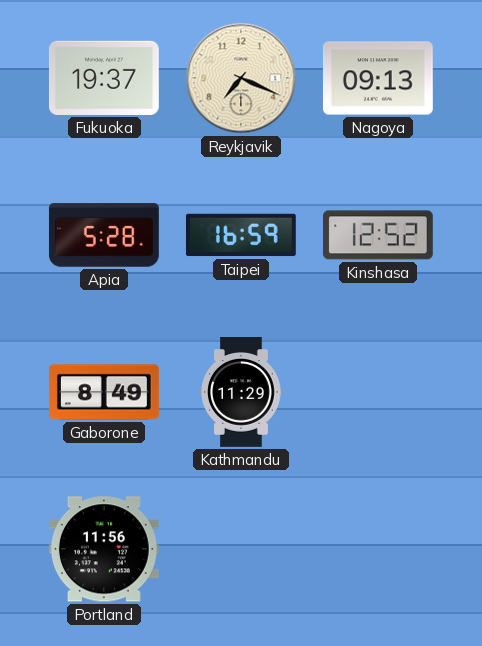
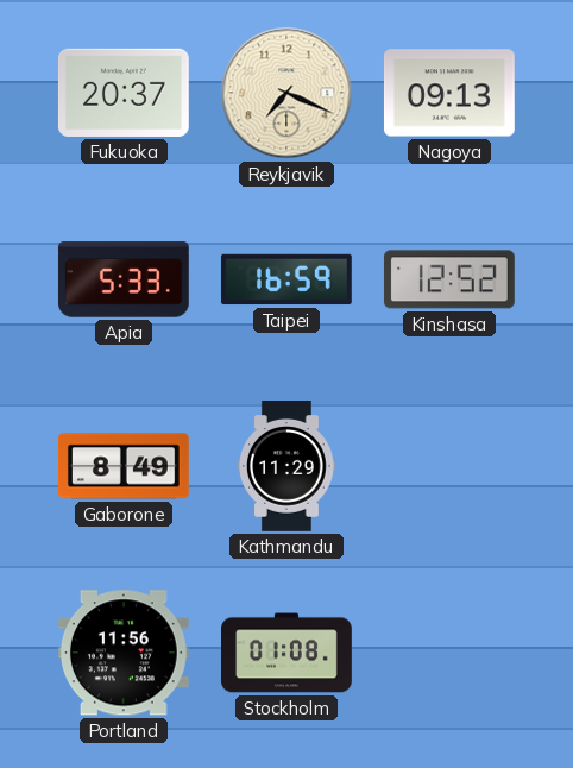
Fukuoka: 19:37 -> 20:37
Apia: 5:28 -> 5:33
Stockholm: none -> 01:08
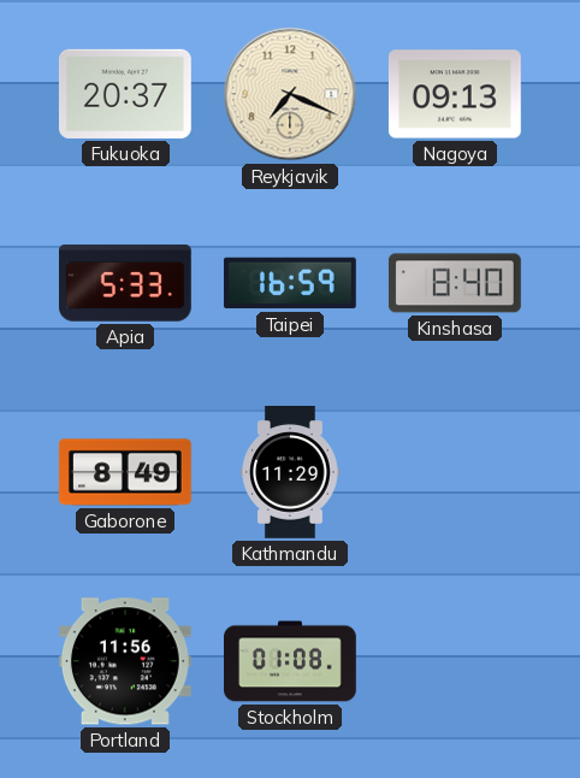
Kinshasa: 12:52 -> 8:40
